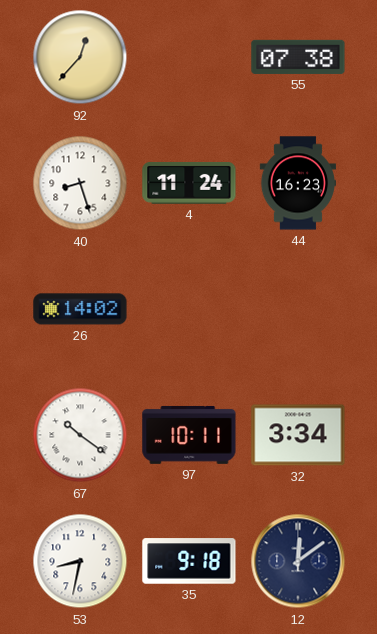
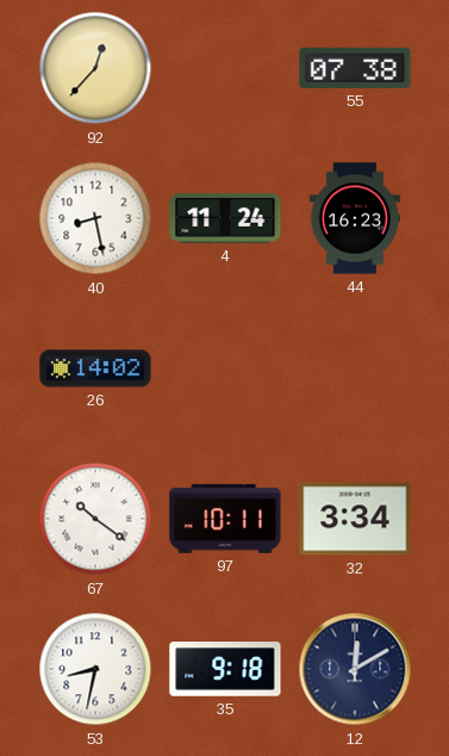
40: 8:27 -> 8:28
12: 12:09 -> 12:10
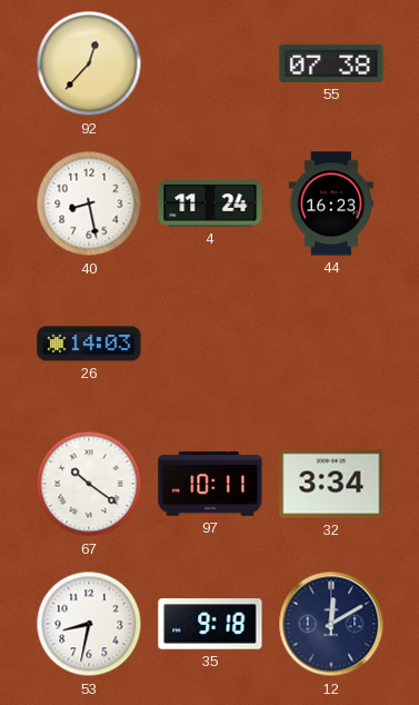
26: 14:02 -> 14:03
